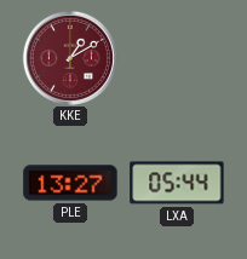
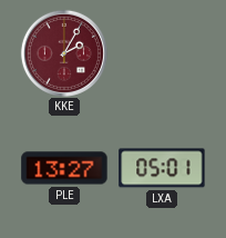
KKE: 1:10 -> 2:05
LXA: 05:44 -> 05:01
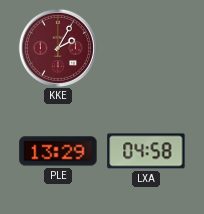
PLE: 13:27 -> 13:29
LXA: 05:01 -> 04:58
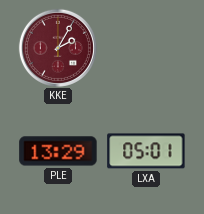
LXA: 04:58 -> 05:01
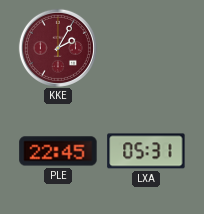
PLE: 13:29 -> 22:45
LXA: 05:01 -> 05:31
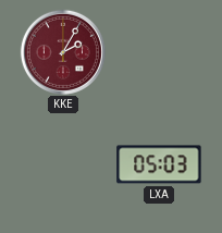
PLE: 22:45 -> none
LXA: 05:31 -> 05:03
